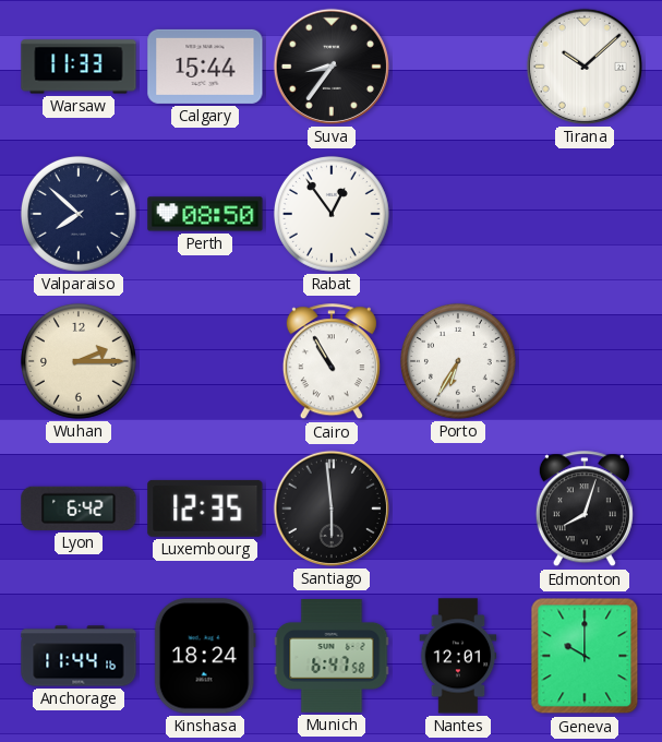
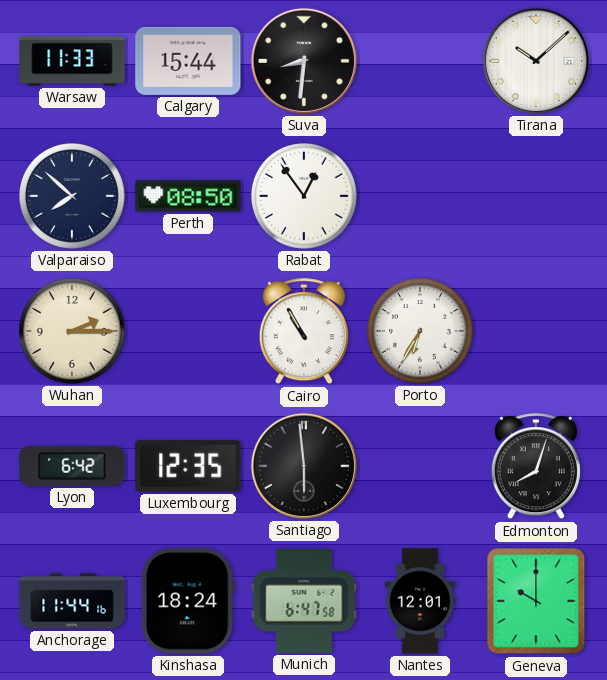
Suva: 8:36 -> 8:31
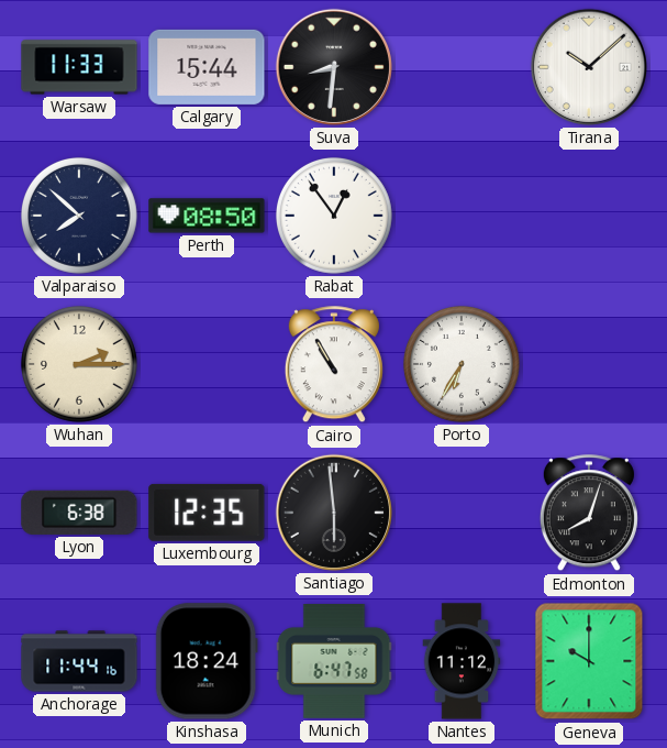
Lyon: 6:42 -> 6:38
Nantes: 12:01 -> 11:12
